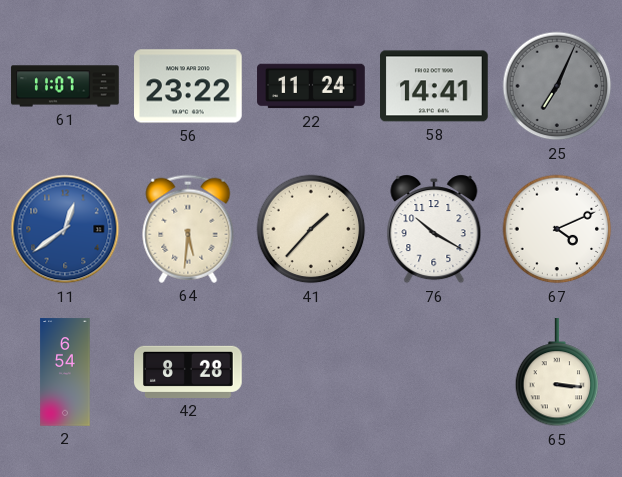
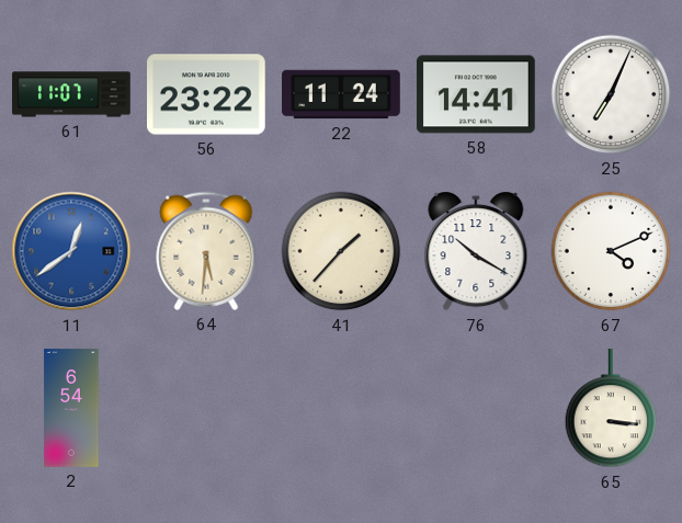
25 dial: grey -> white
42: 8:28 -> none
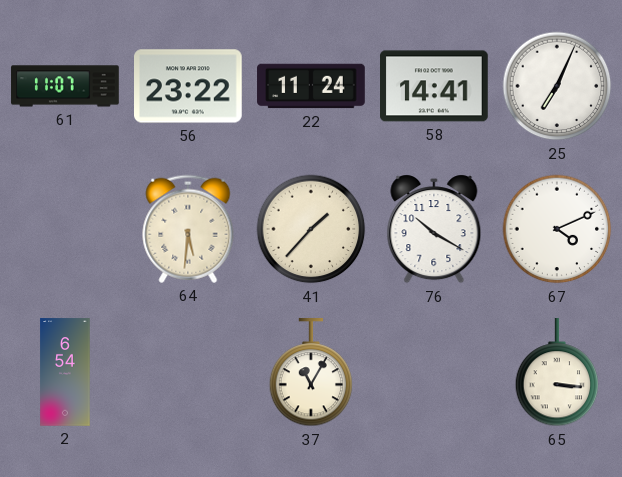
11: 12:39 -> none
37: none -> 11:05
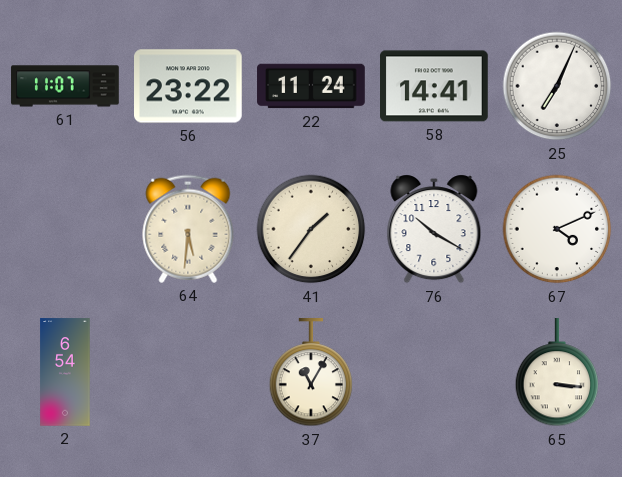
41: 1:37 -> 1:36
